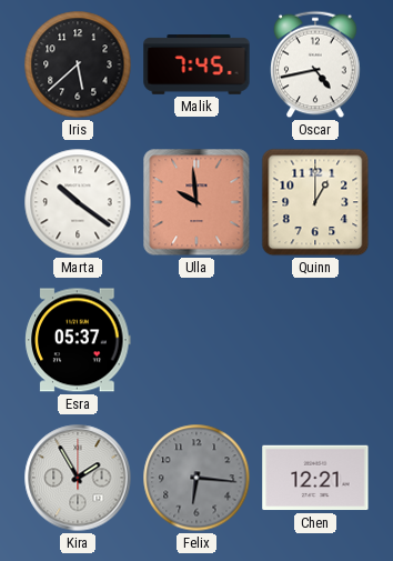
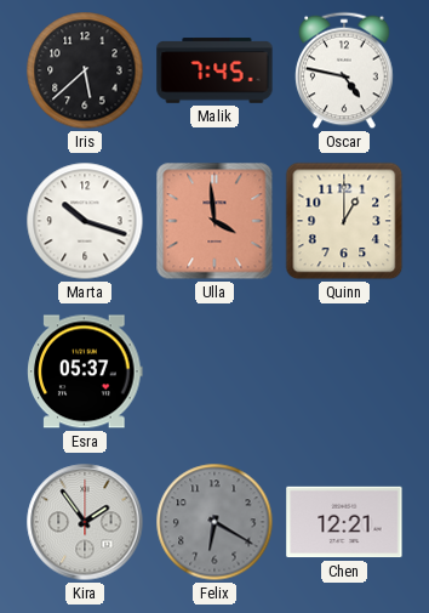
Oscar: 4:43 -> 4:47
Marta: 10:21 -> 10:18
Ulla: 9:59 -> 3:59
Kira: 1:55 -> 1:54
Felix: 6:16 -> 6:20
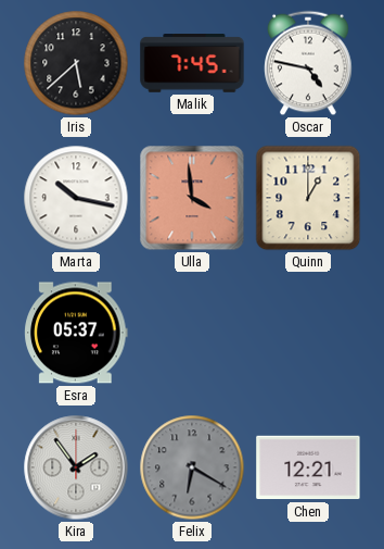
Marta: 10:18 -> 10:17
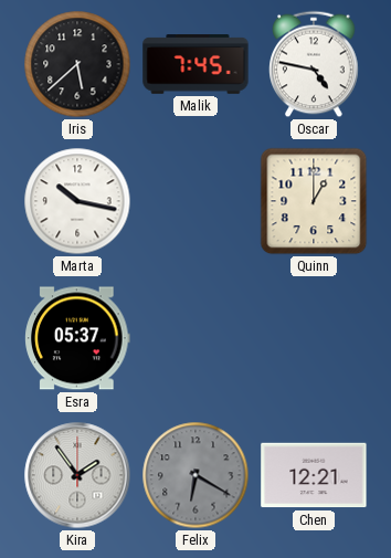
Ulla: 3:59 -> none
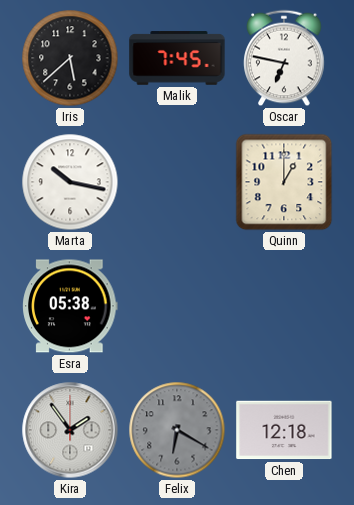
Oscar: 4:47 -> 6:47
Esra: 05:37 -> 05:38
Chen: 12:21 -> 12:18
